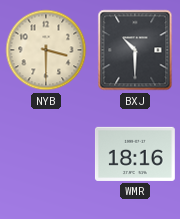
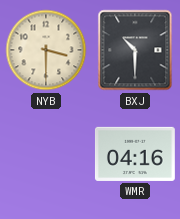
WMR: 18:16 -> 04:16
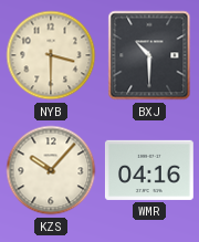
KZS: none -> 10:07
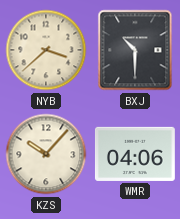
NYB: 3:30 -> 3:38
WMR: 04:16 -> 04:06
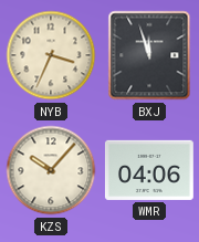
NYB: 3:38 -> 3:34
BXJ: 10:30 -> 11:57
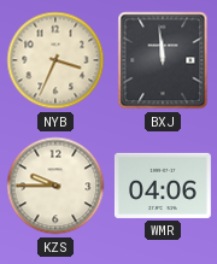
BXJ: 11:57 -> 11:59
KZS: 10:07 -> 9:45
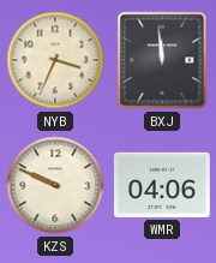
KZS: 9:45 -> 9:49
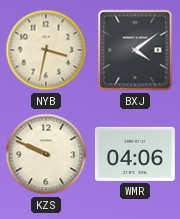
NYB: 3:34 -> 3:32
BXJ: 11:59 -> 4:09
